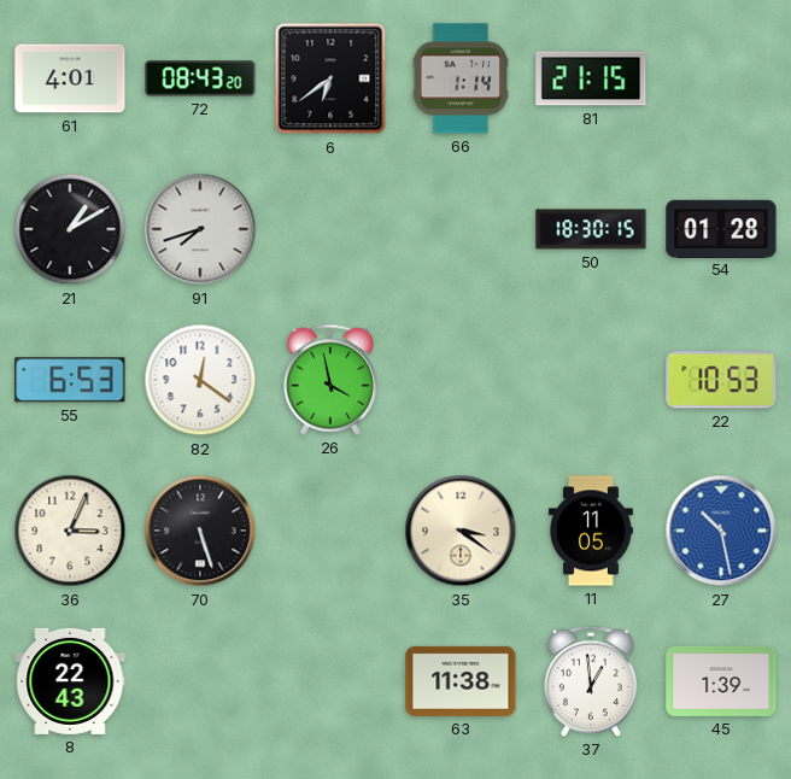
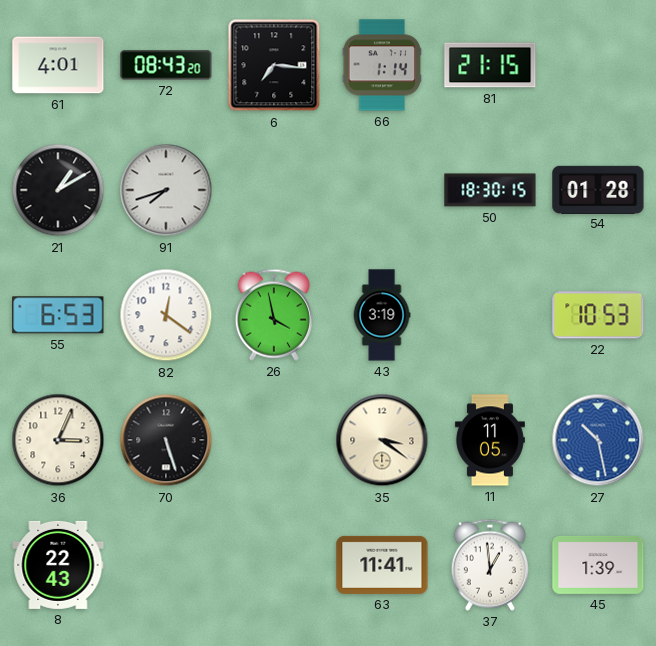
6: 6:39 -> 7:16
43: none -> 3:19
63: 11:38 -> 11:41
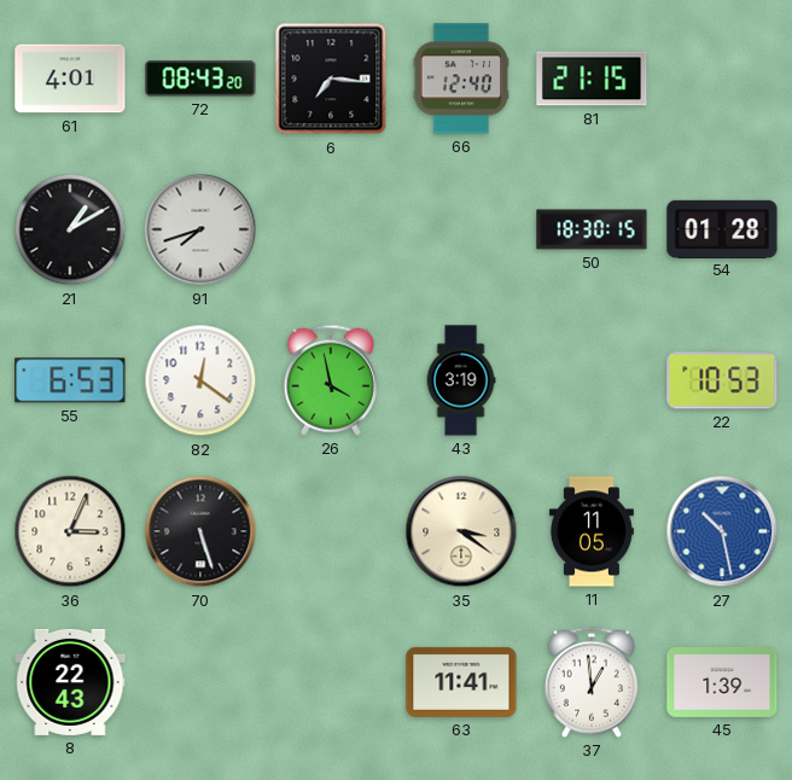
66: 1:14 -> 12:40
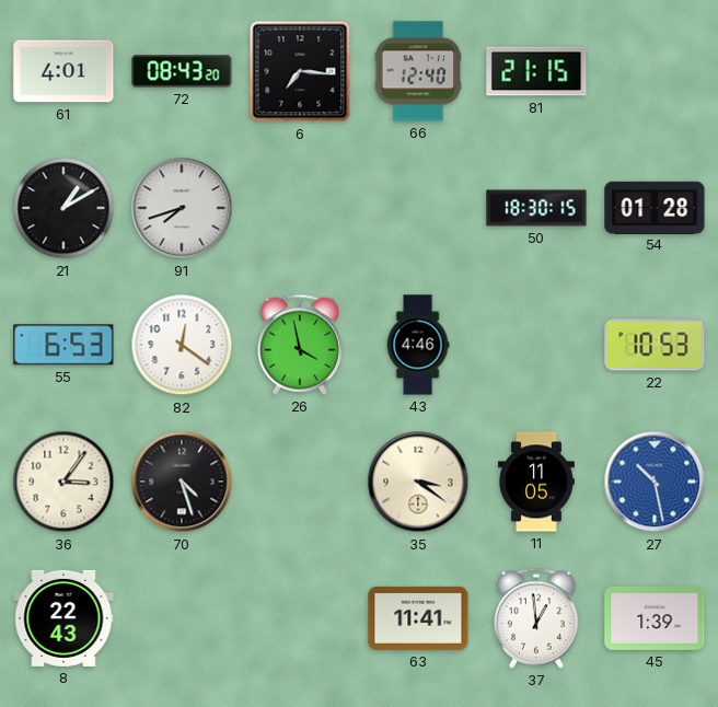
43: 3:19 -> 4:46
36: 3:04 -> 3:06
70: 5:27 -> 4:27
